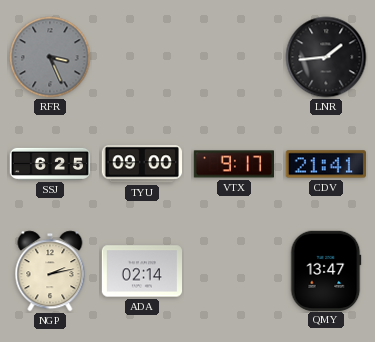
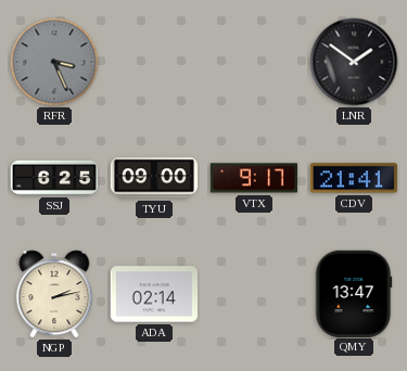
LNR: 1:44 -> 1:51
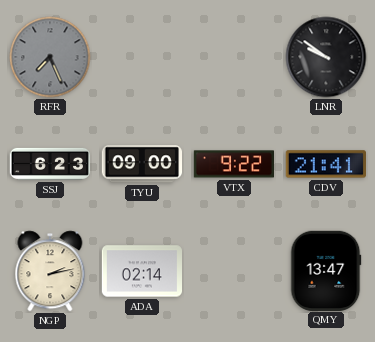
RFR: 3:26 -> 7:26
LNR: 1:51 -> 9:51
SSJ: 6:25 -> 6:23
VTX: 9:17 -> 9:22
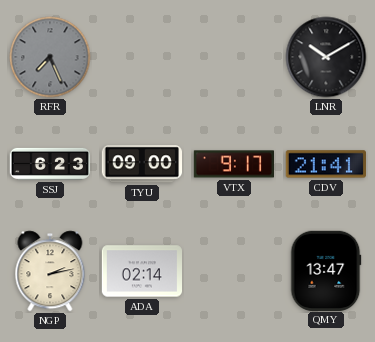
LNR: 9:51 -> 10:10
VTX: 9:22 -> 9:17
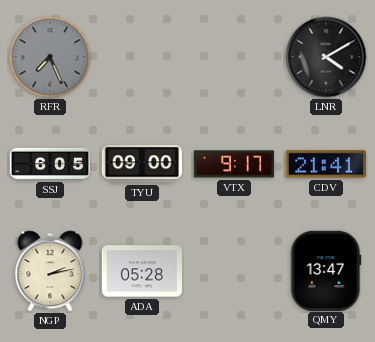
LNR: 10:10 -> 4:10
SSJ: 6:23 -> 6:05
ADA: 02:14 -> 05:28
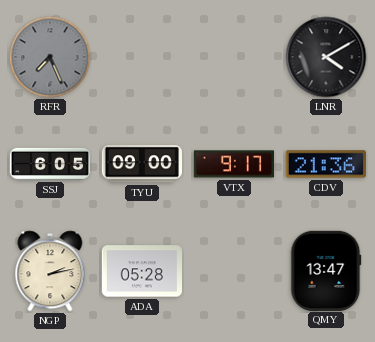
CDV: 21:41 -> 21:36
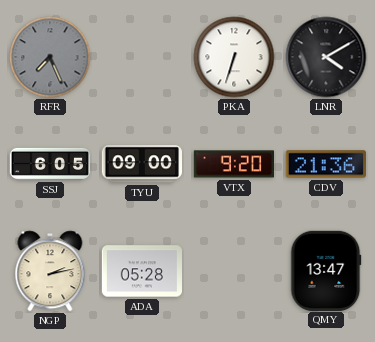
PKA: none -> 6:33
VTX: 9:17 -> 9:20
